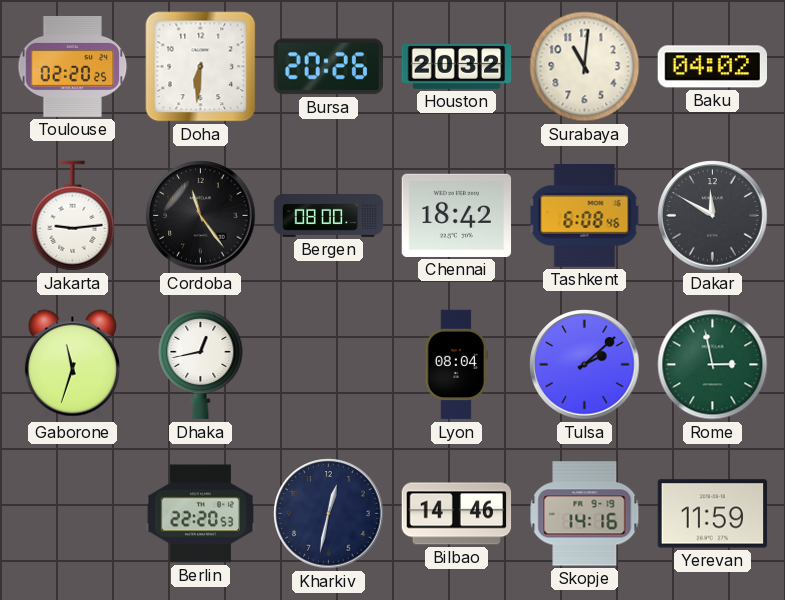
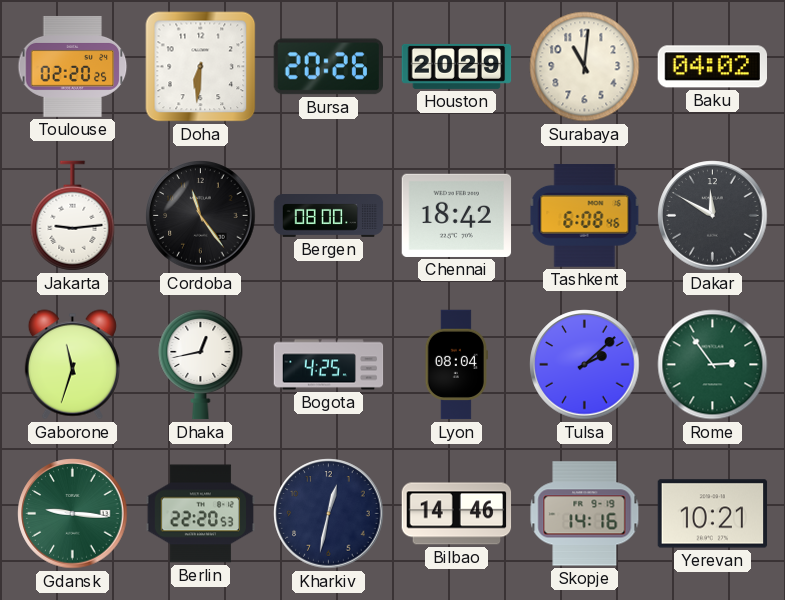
Houston: 20:32 -> 20:29
Bogota: none -> 4:25
Rome: 2:58 -> 2:54
Gdansk: none -> 9:16
Yerevan: 11:59 -> 10:21
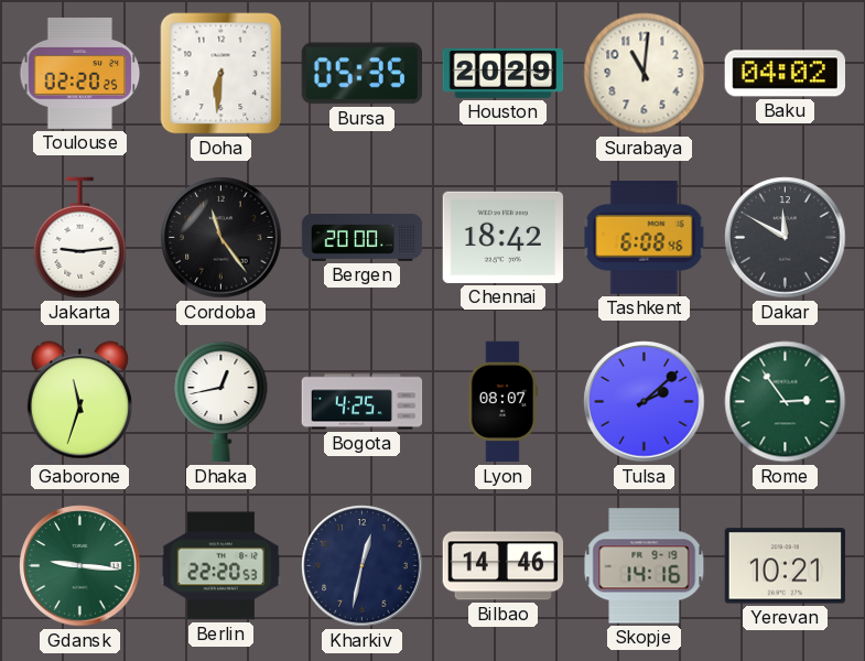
Bursa: 20:26 -> 05:35
Bergen: 08:00 -> 20:00
Lyon: 08:04 -> 08:07
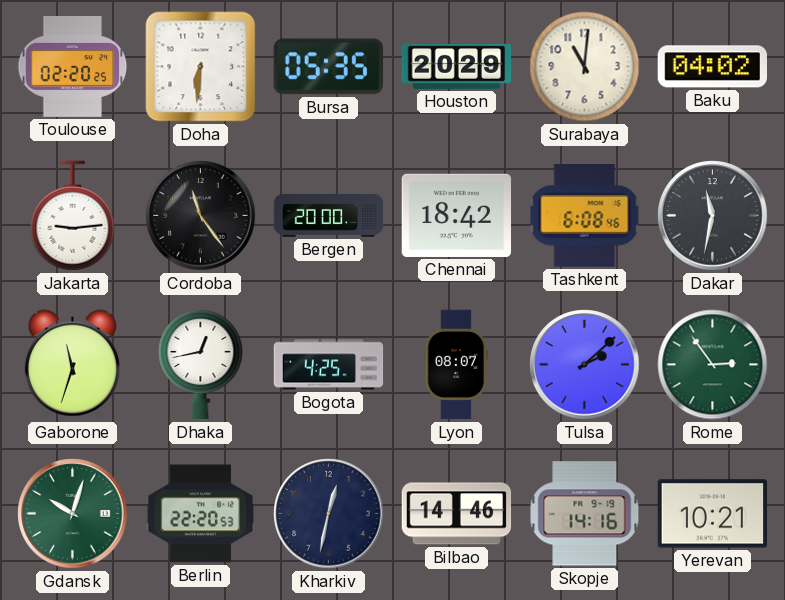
Dakar: 11:50 -> 11:32
Gdansk: 9:16 -> 10:03
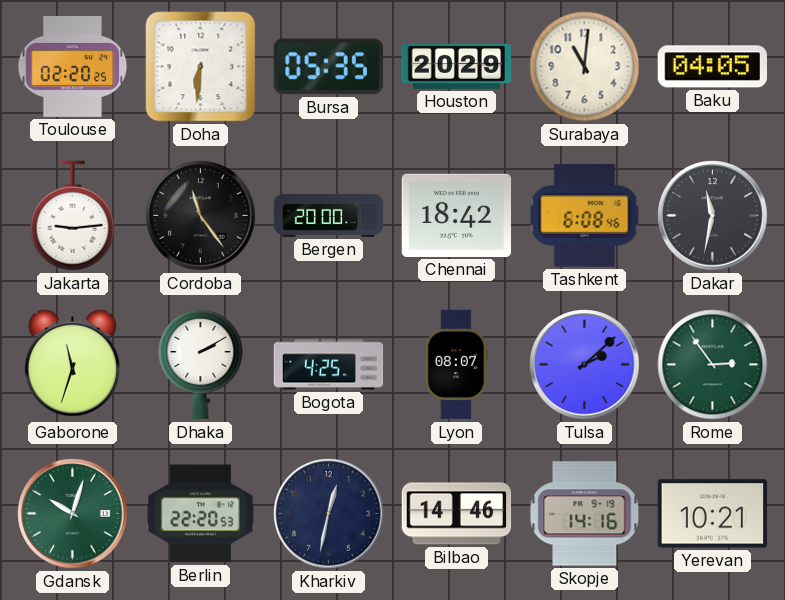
Baku: 04:02 -> 04:05
Dhaka: 12:43 -> 2:10
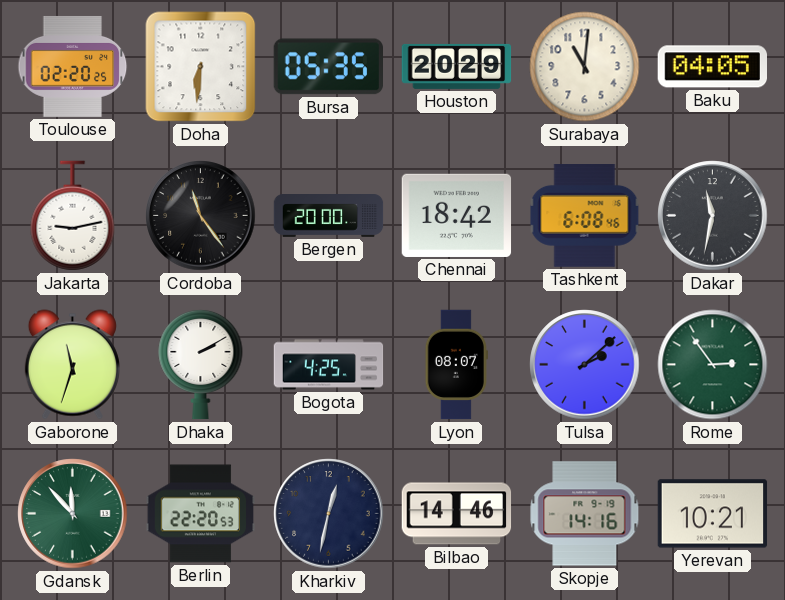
Jakarta: 9:14 -> 9:13
Gdansk: 10:03 -> 11:53
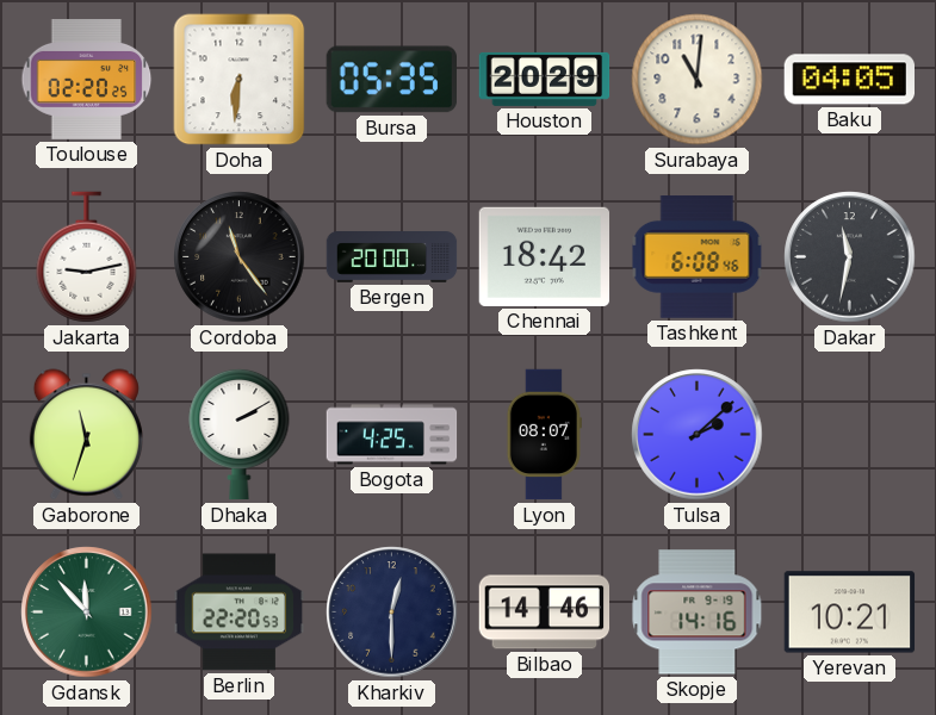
Rome: 2:54 -> none
Kharkiv: 12:32 -> 12:30
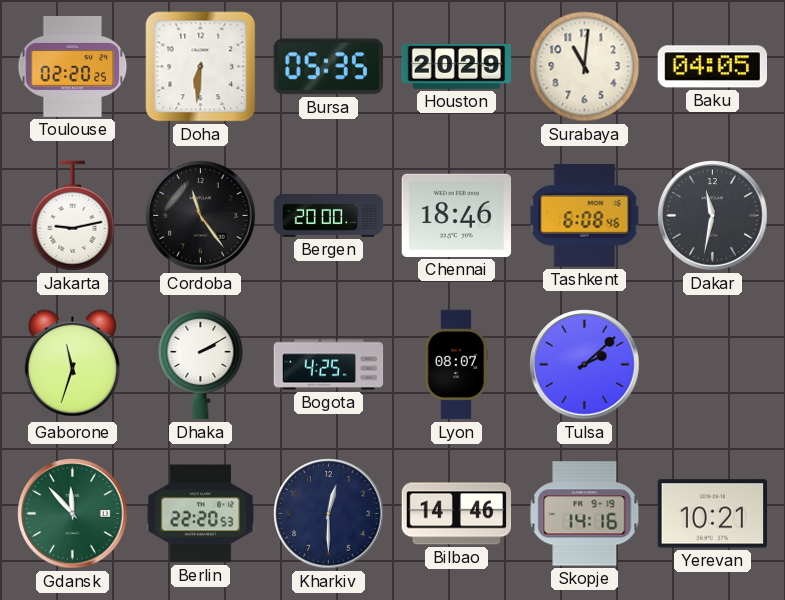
Chennai: 18:42 -> 18:46
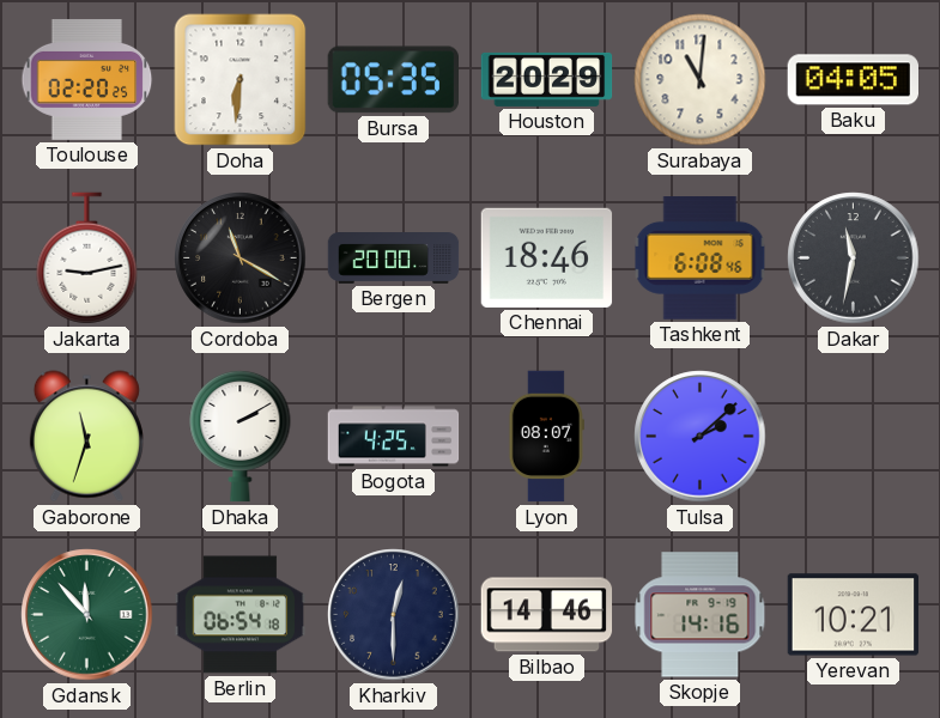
Cordoba: 11:24 -> 11:20
Berlin: 22:20 -> 06:54
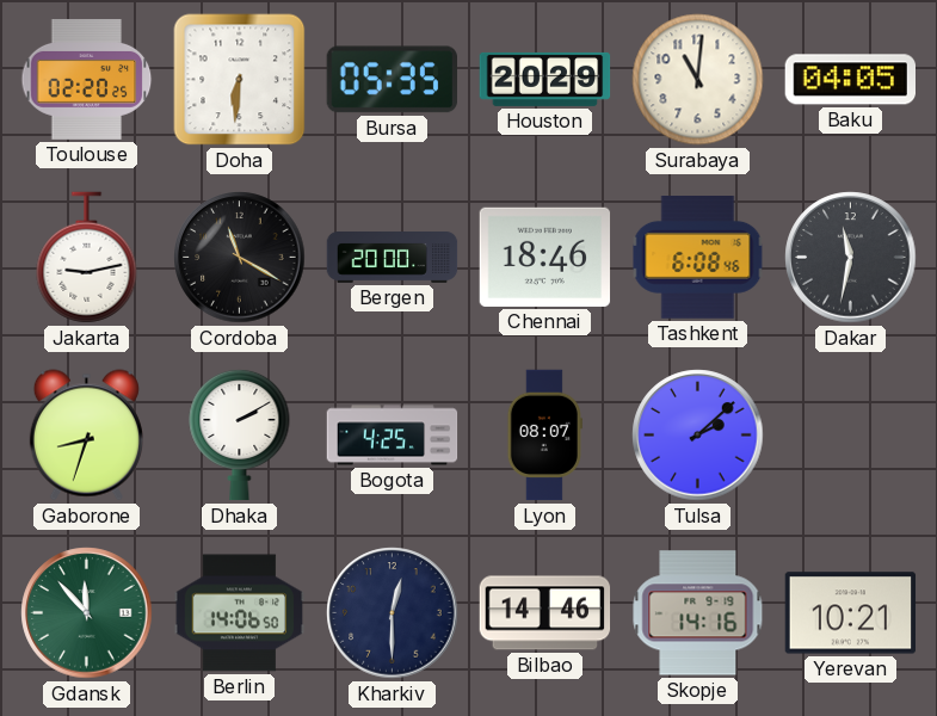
Gaborone: 11:33 -> 8:33
Berlin: 06:54 -> 14:06
